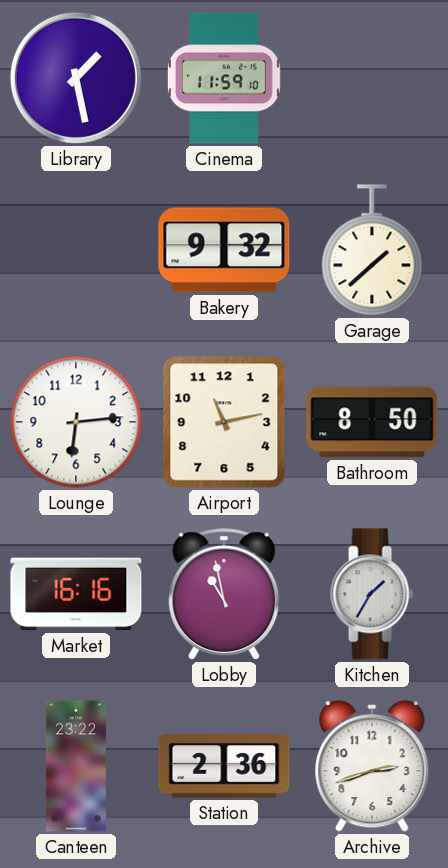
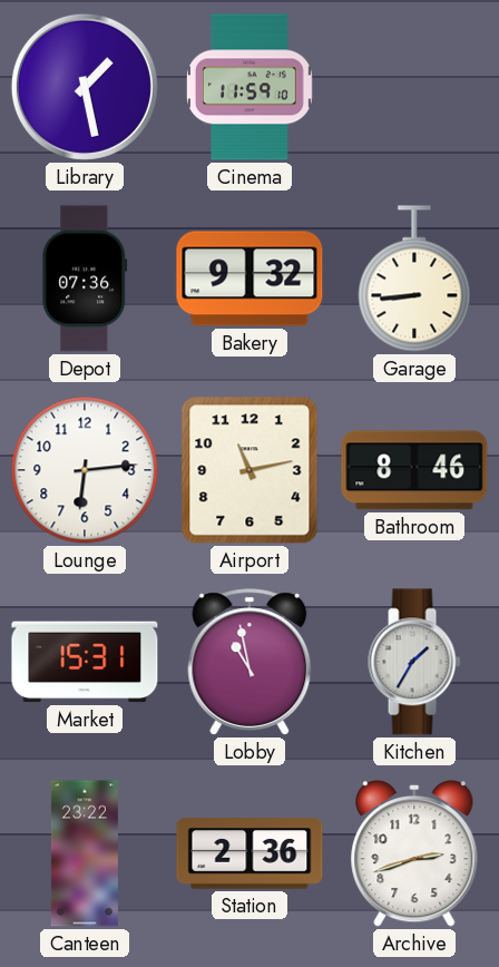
Depot: none -> 07:36
Garage: 1:38 -> 8:44
Bathroom: 8:50 -> 8:46
Market: 16:16 -> 15:31
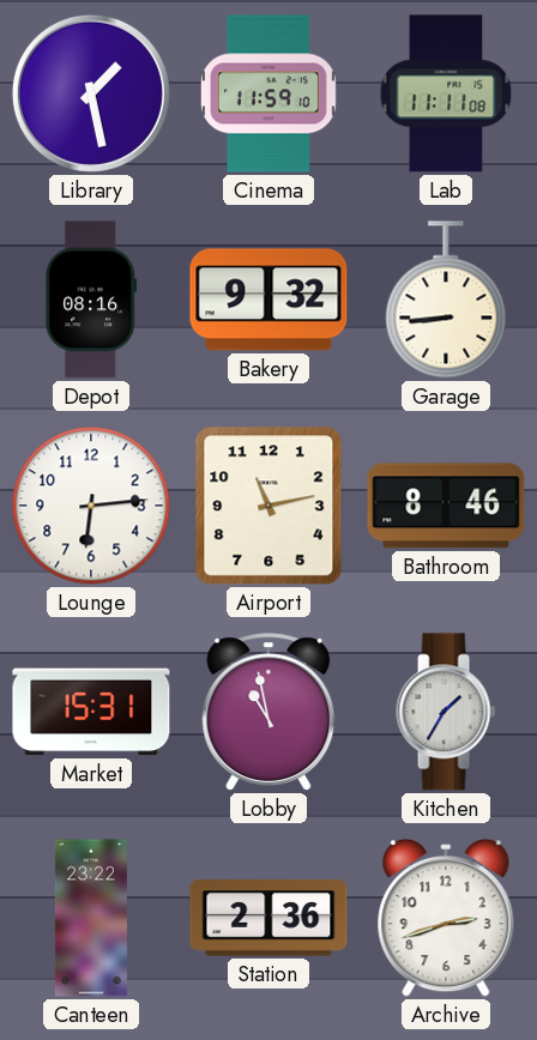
Lab: none -> 11:11
Depot: 07:36 -> 08:16
